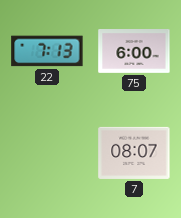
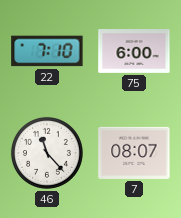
22: 7:13 -> 7:10
46: none -> 11:23
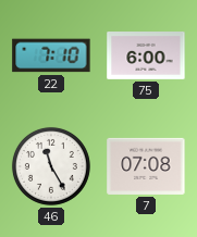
46: 11:23 -> 11:25
7: 08:07 -> 07:08
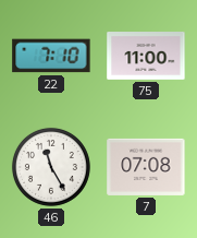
75: 6:00 -> 11:00
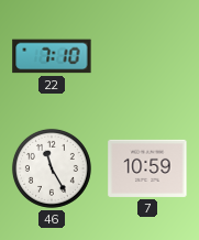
75: 11:00 -> none
7: 07:08 -> 10:59
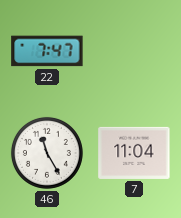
22: 7:10 -> 7:47
7: 10:59 -> 11:04
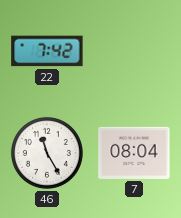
22: 7:47 -> 7:42
7: 11:04 -> 08:04
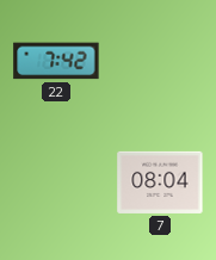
46: 11:25 -> none
